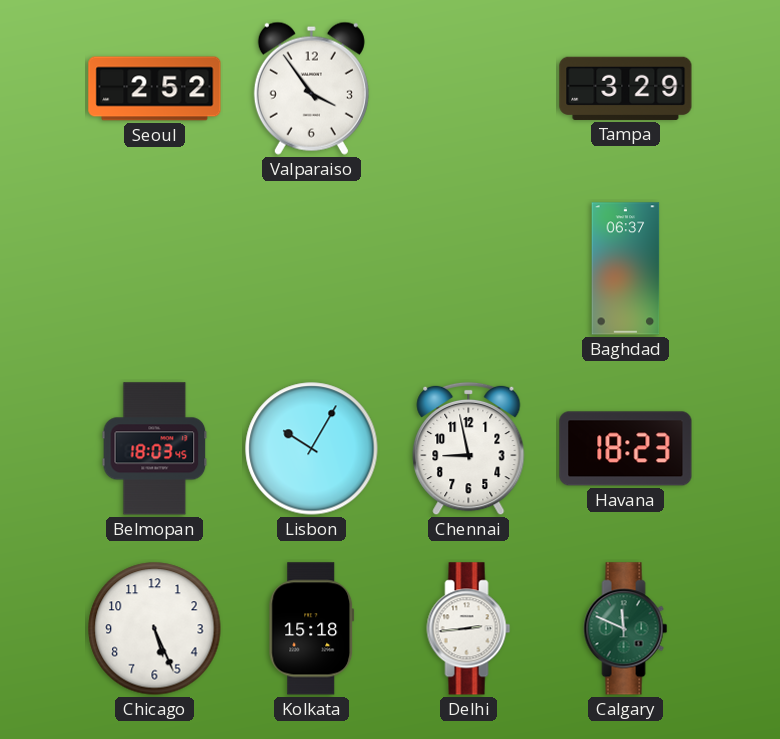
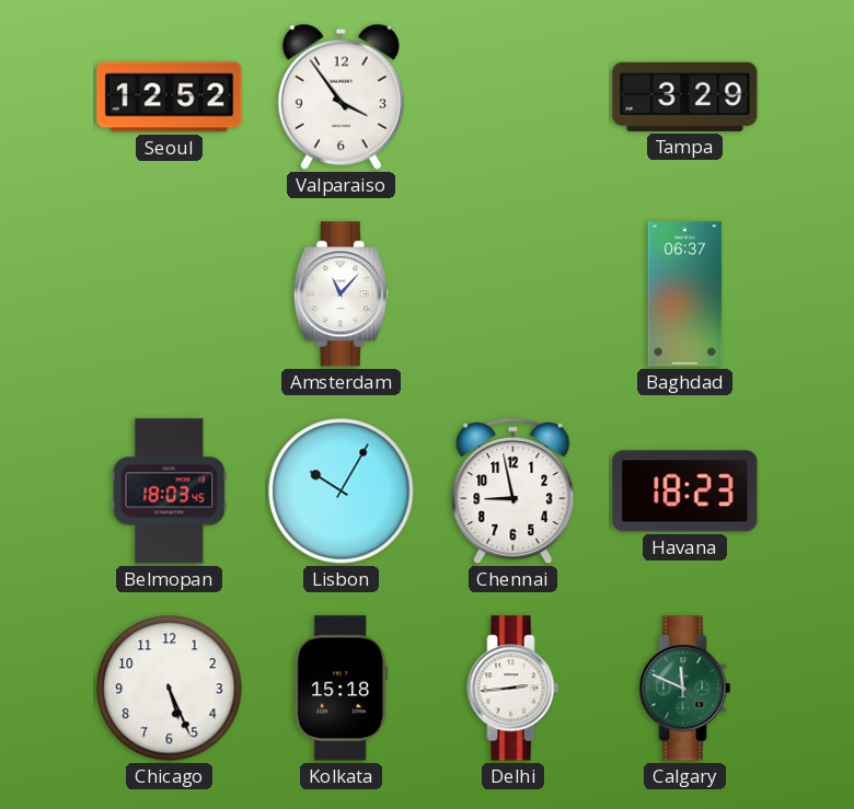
Seoul: 2:52 -> 12:52
Amsterdam: none -> 11:07
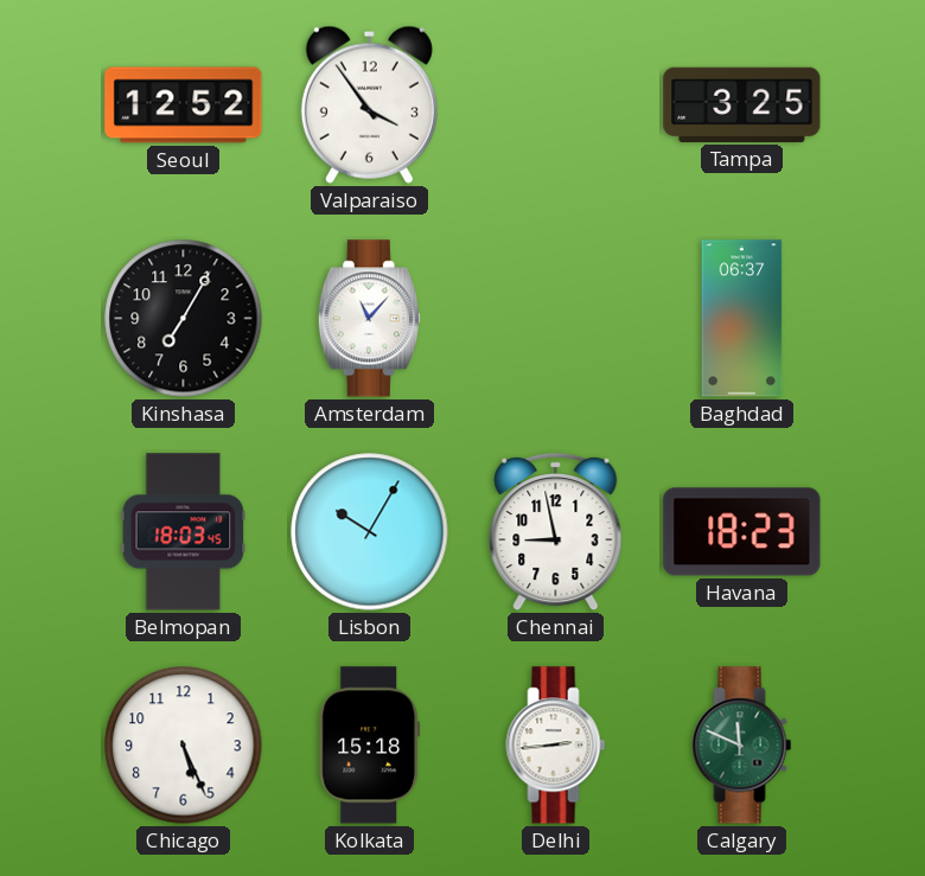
Tampa: 3:29 -> 3:25
Kinshasa: none -> 7:05
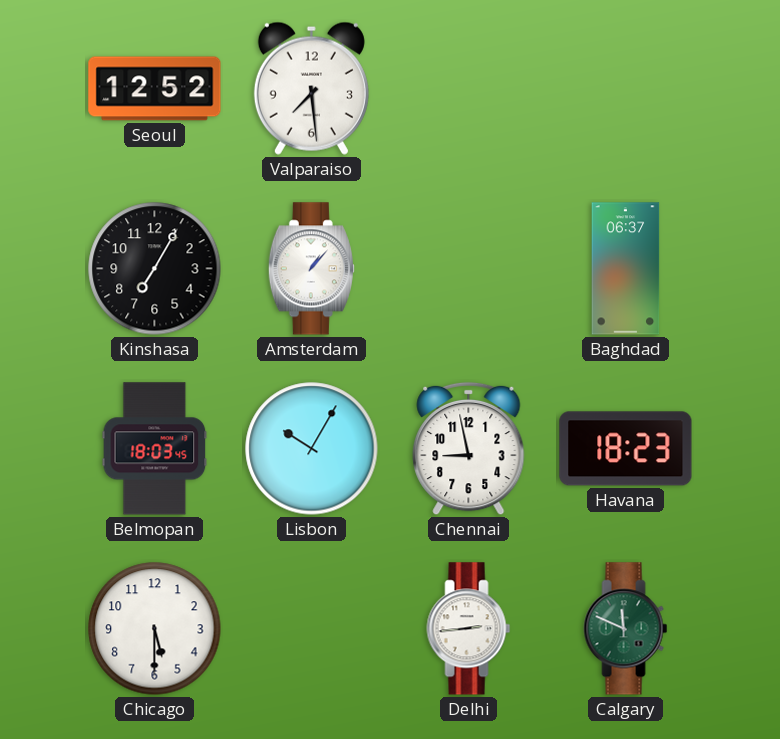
Valparaiso: 3:54 -> 7:29
Tampa: 3:25 -> none
Amsterdam: 11:07 -> 1:07
Chicago: 5:26 -> 5:30
Kolkata: 15:18 -> none
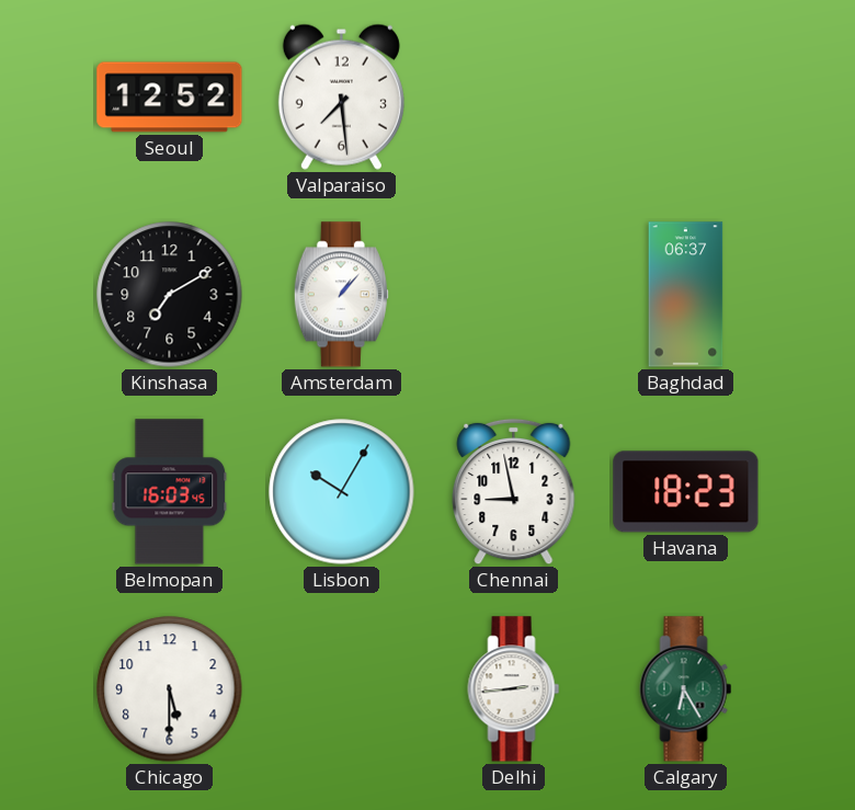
Kinshasa: 7:05 -> 7:10
Belmopan: 18:03 -> 16:03
Calgary: 11:49 -> 6:25
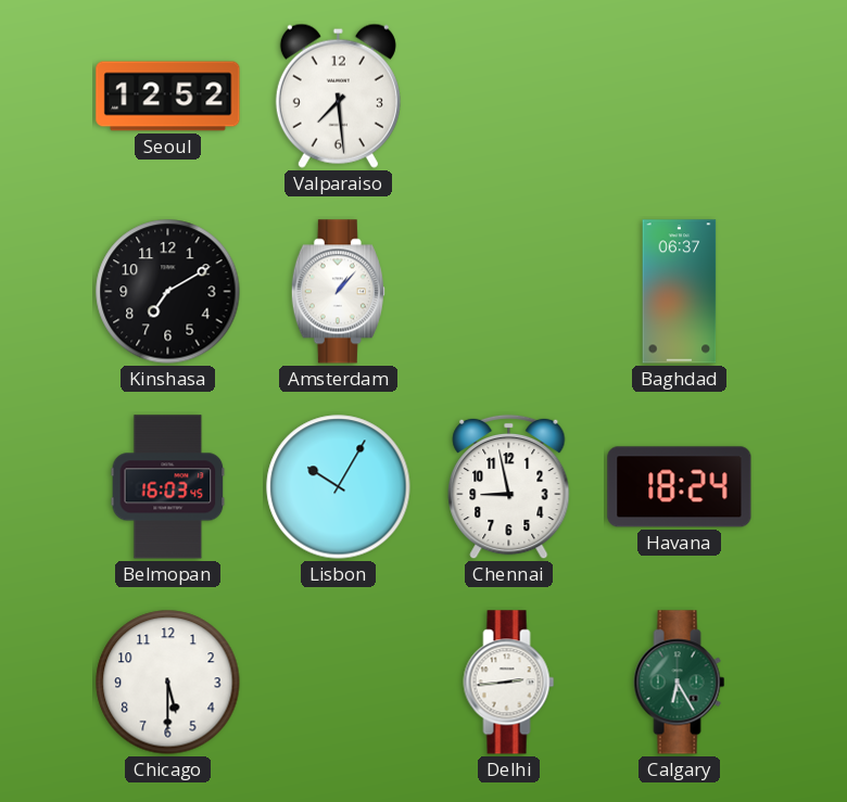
Havana: 18:23 -> 18:24
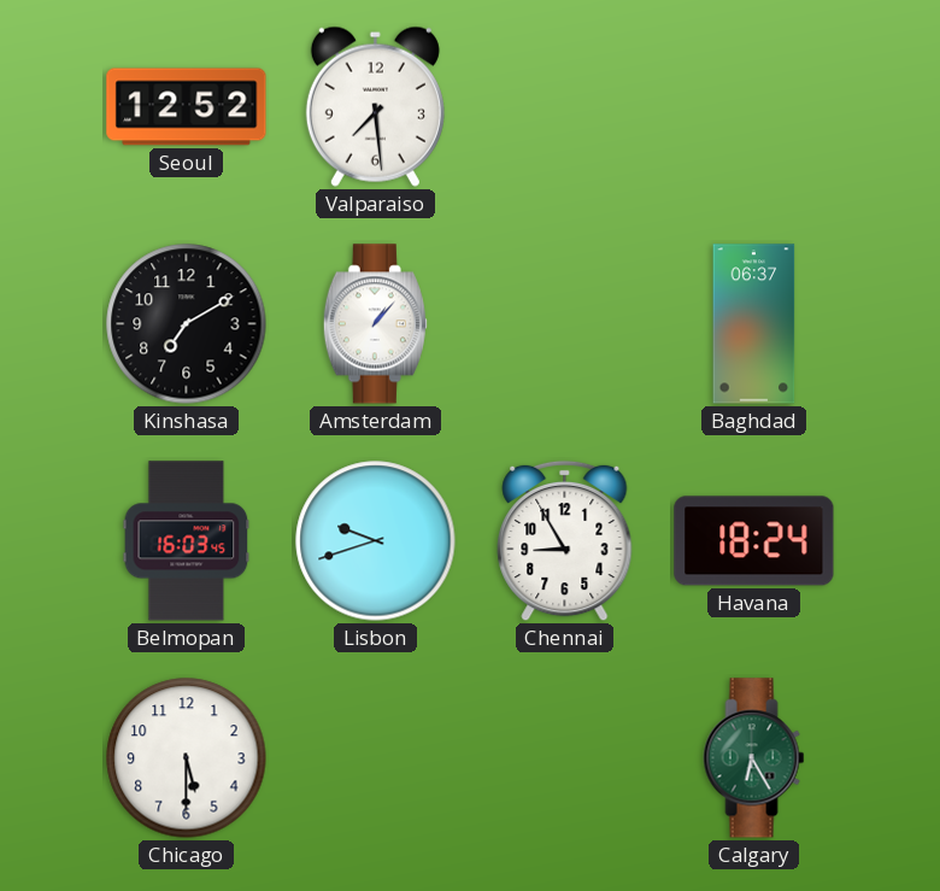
Lisbon: 10:05 -> 9:42
Chennai: 8:58 -> 8:55
Delhi: 2:44 -> none
